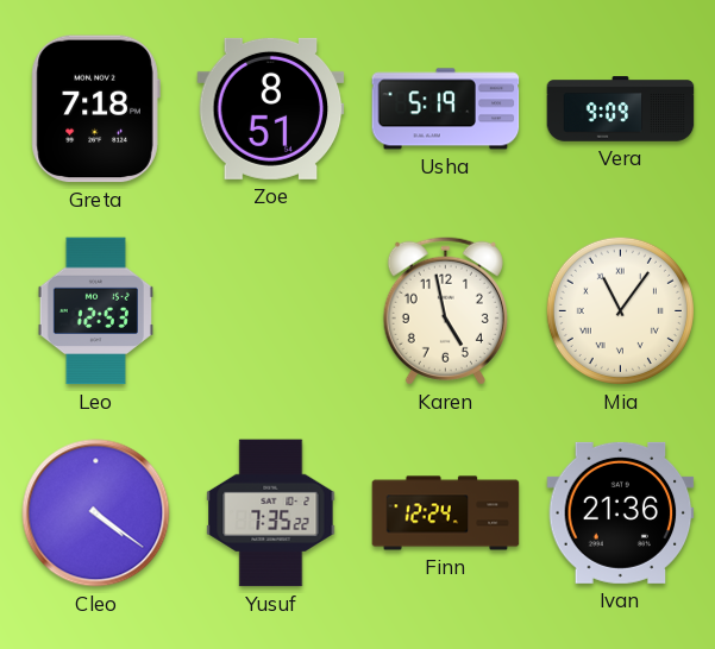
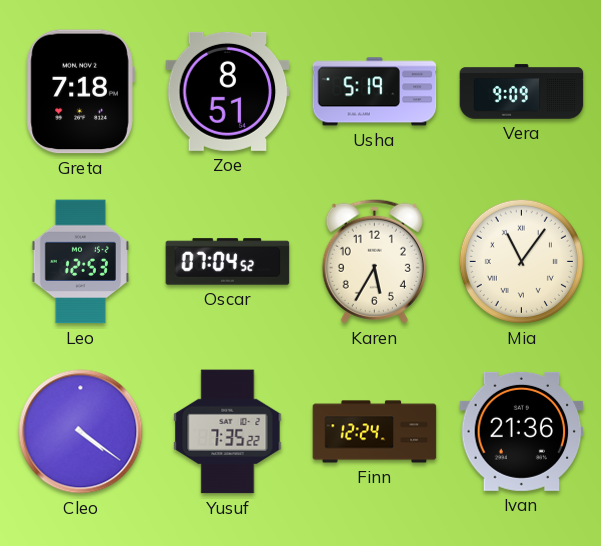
Oscar: none -> 07:04
Karen: 4:58 -> 5:35
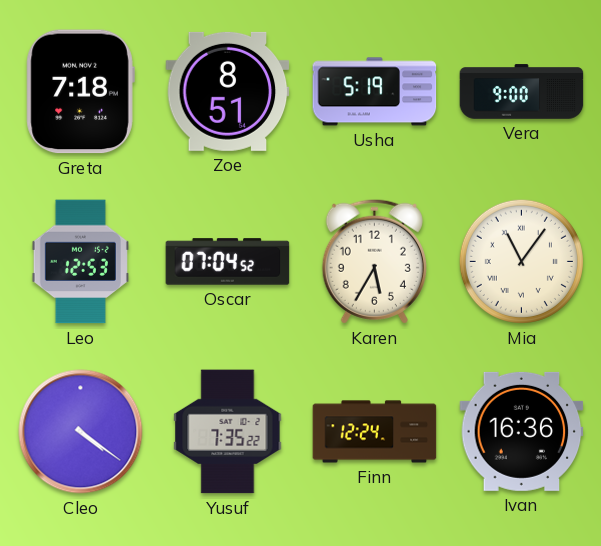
Vera: 9:09 -> 9:00
Ivan: 21:36 -> 16:36
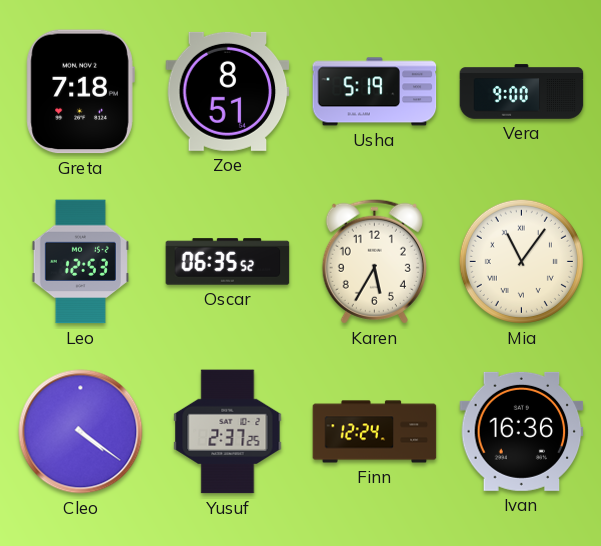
Oscar: 07:04 -> 06:35
Yusuf: 7:35 -> 2:37
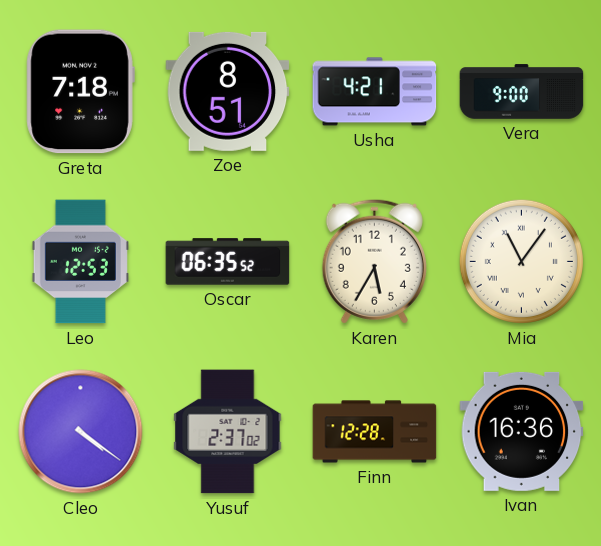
Usha: 5:19 -> 4:21
Yusuf: 2:37:25 -> 2:37:02
Finn: 12:24 -> 12:28
